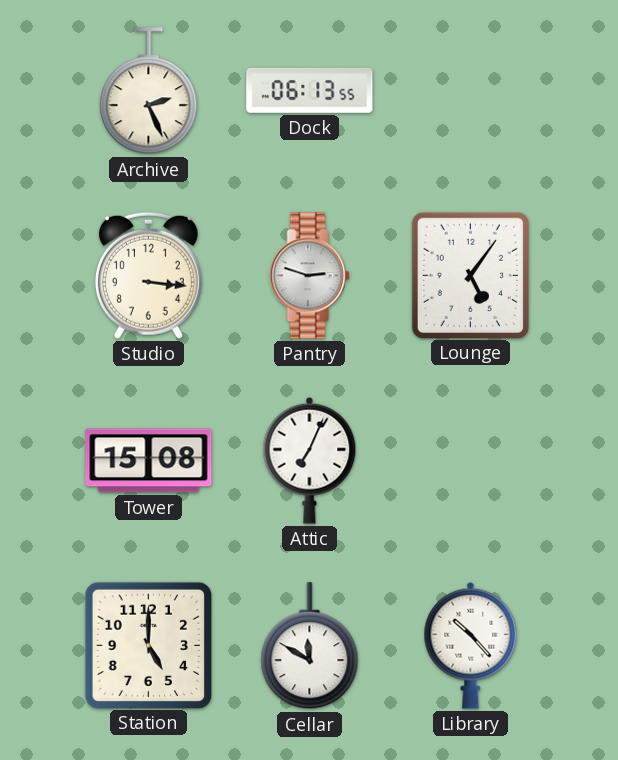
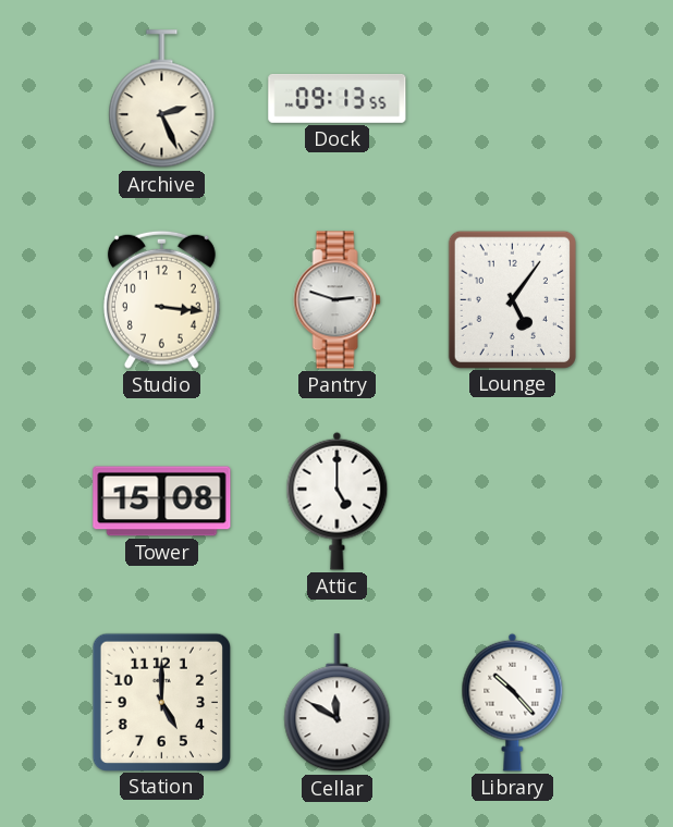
Dock: 06:13 -> 09:13
Attic: 7:04 -> 5:00
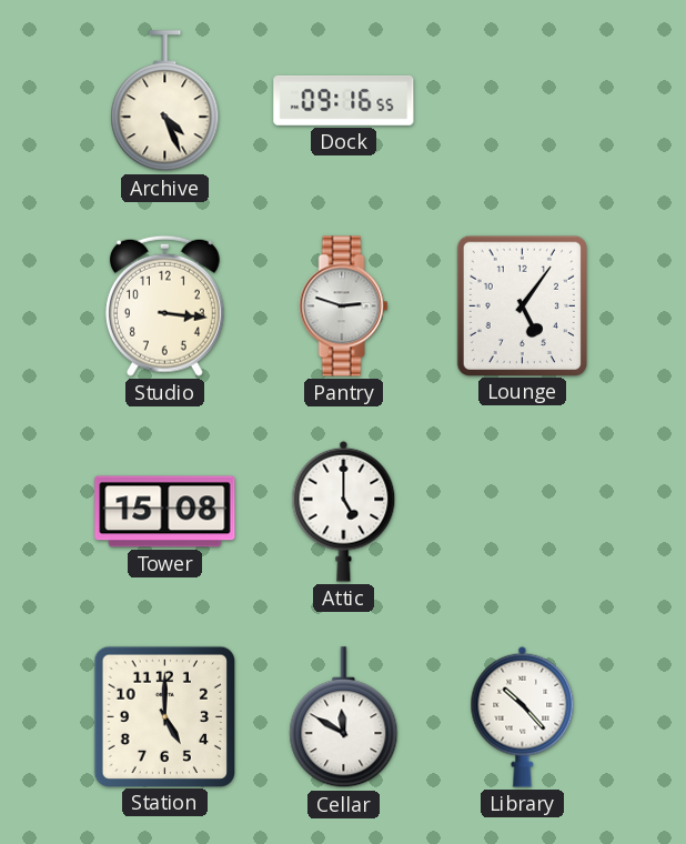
Archive: 2:26 -> 4:26
Dock: 09:13 -> 09:16
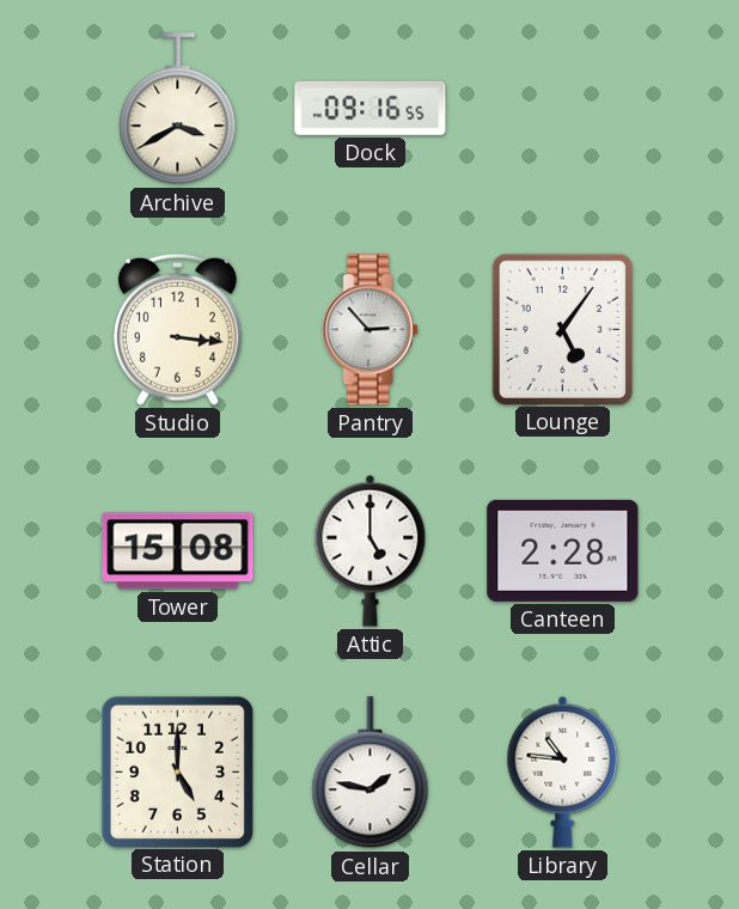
Archive: 4:26 -> 3:40
Pantry: 2:48 -> 2:53
Canteen: none -> 2:28
Cellar: 11:50 -> 1:47
Library: 10:23 -> 10:46
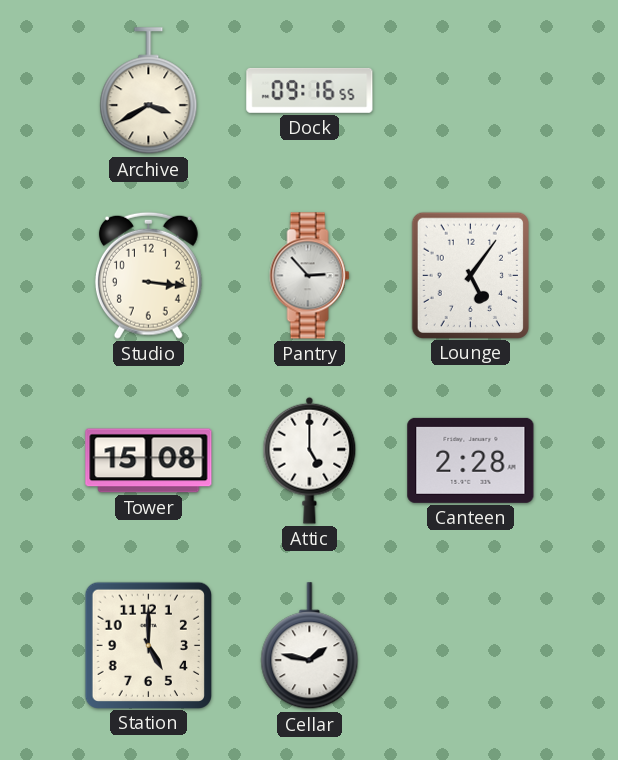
Library: 10:46 -> none
